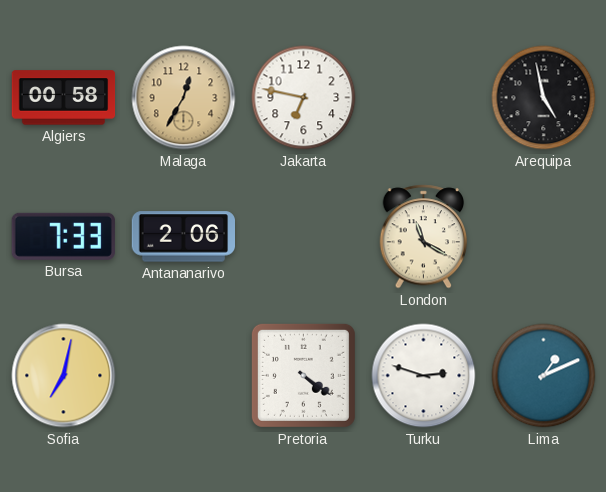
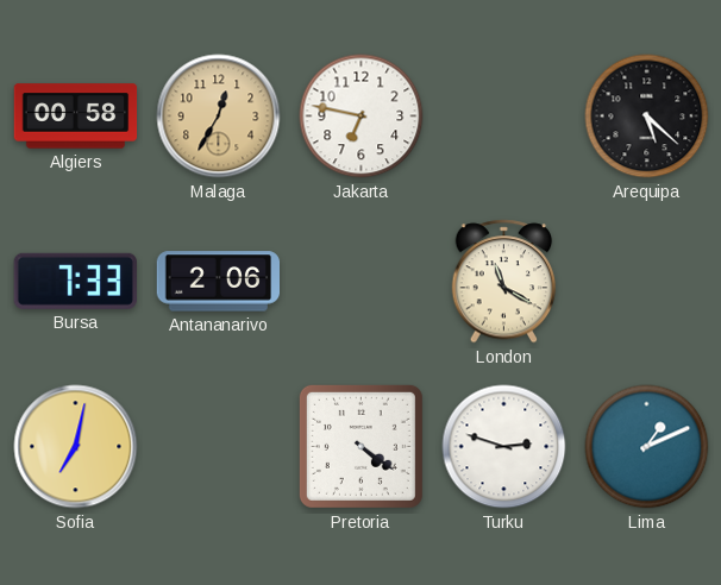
Arequipa: 4:58 -> 5:22
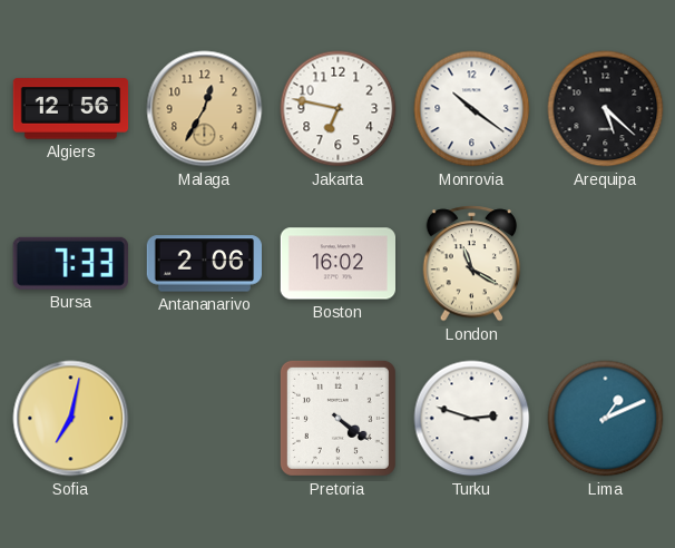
Algiers: 00:58 -> 12:56
Monrovia: none -> 10:21
Boston: none -> 16:02
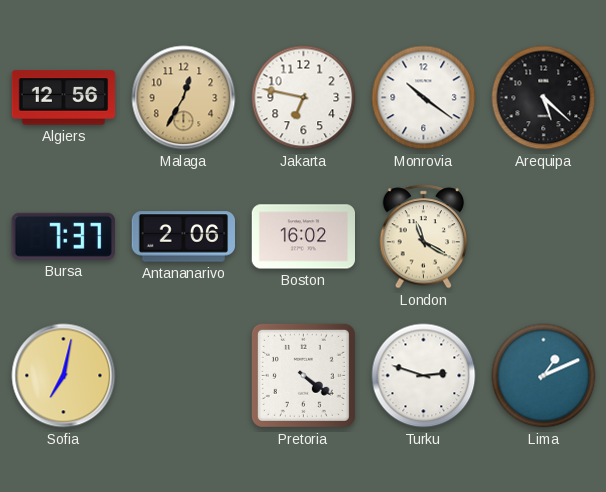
Bursa: 7:33 -> 7:37
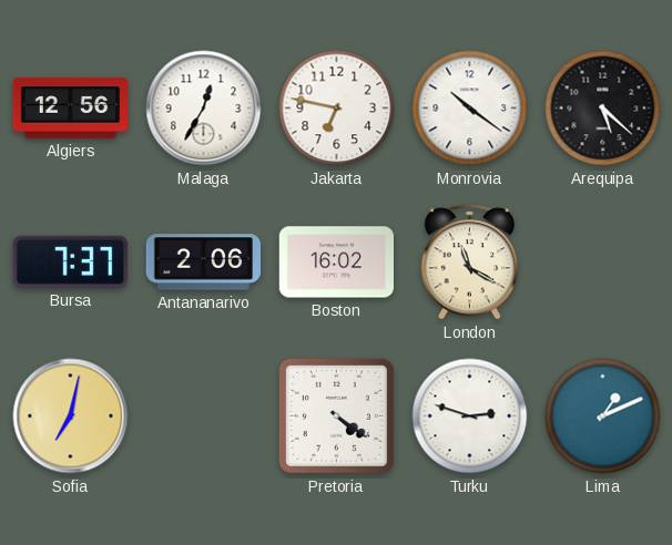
Malaga dial: champagne -> white
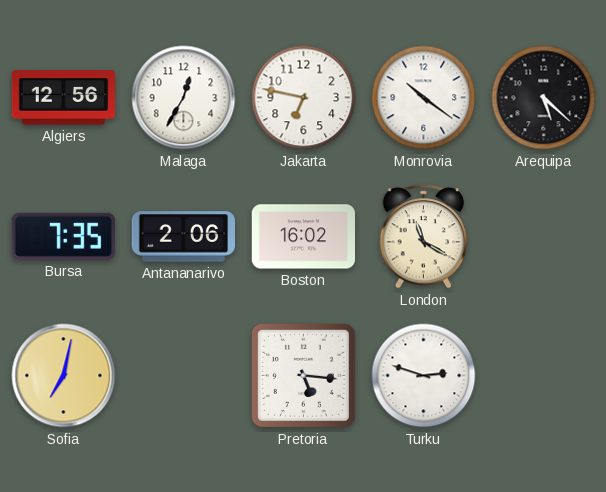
Bursa: 7:37 -> 7:35
Pretoria: 4:21 -> 5:16
Lima: 1:11 -> none
